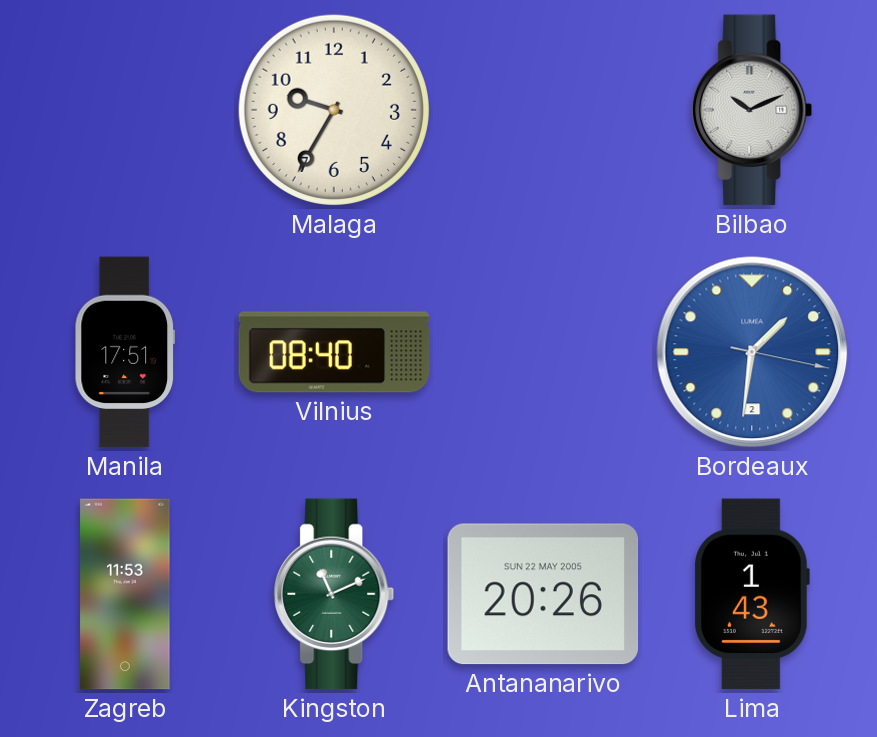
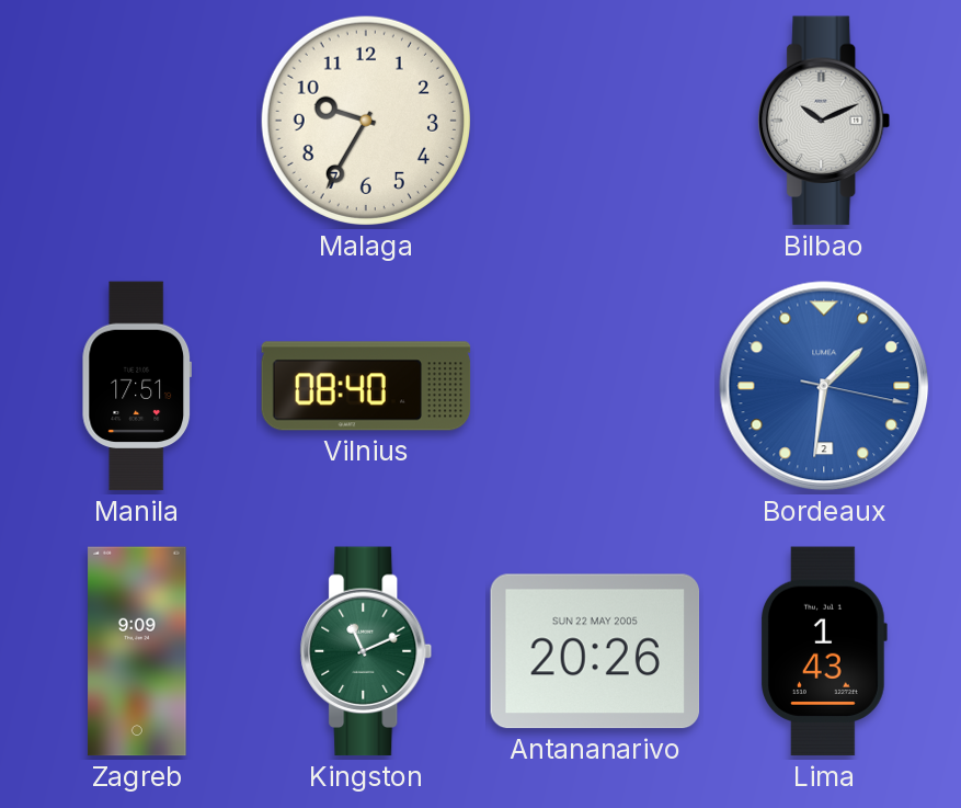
Zagreb: 11:53 -> 9:09
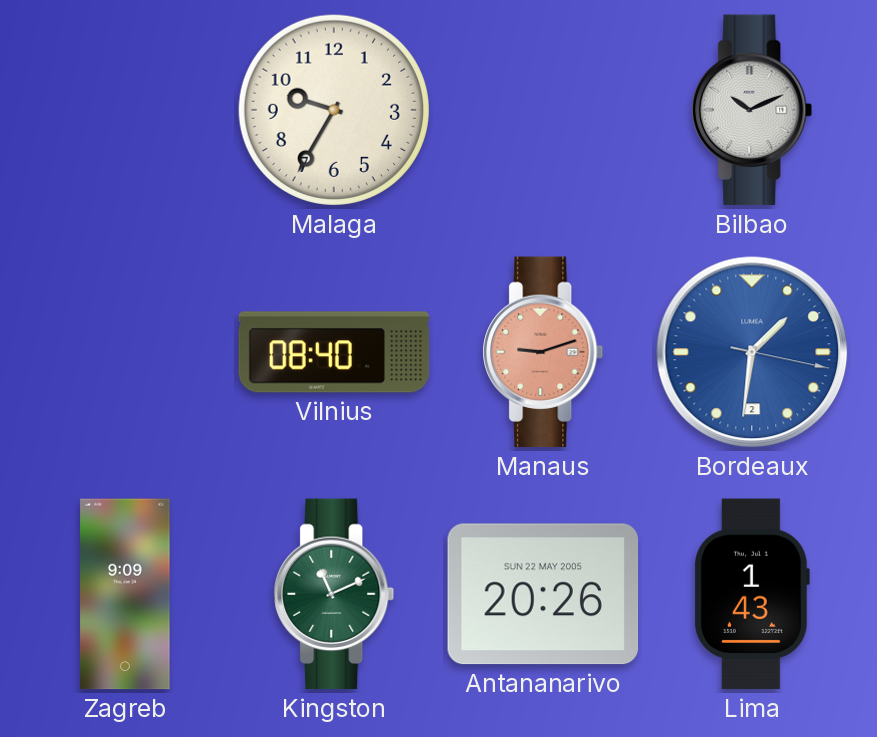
Manila: 17:51 -> none
Manaus: none -> 9:12
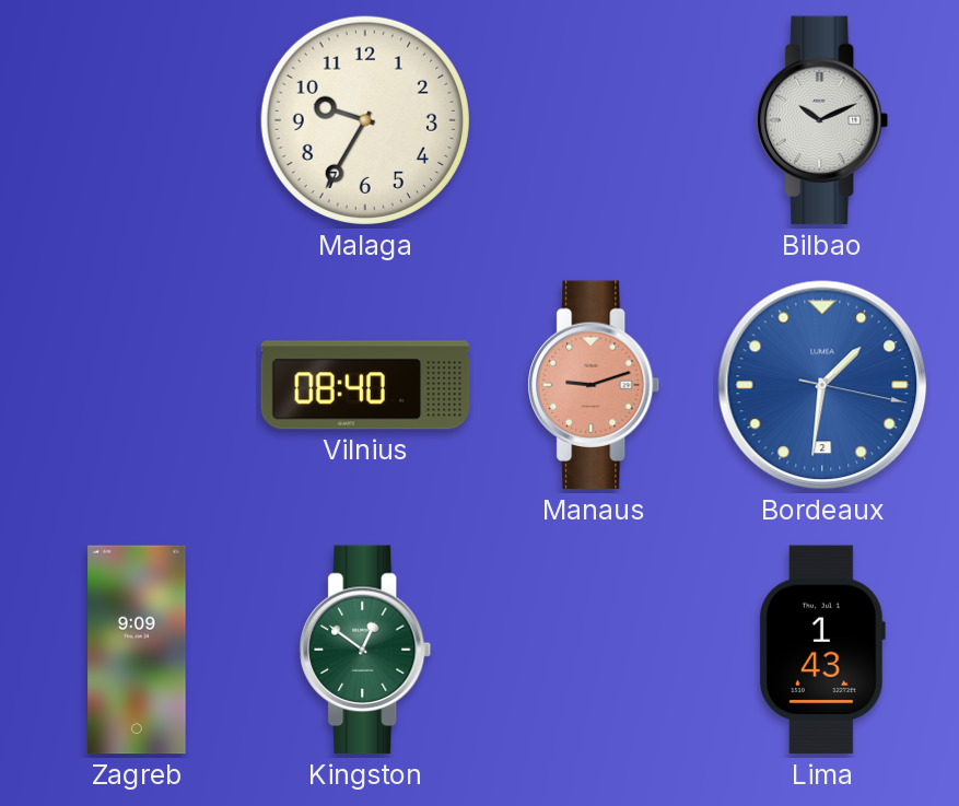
Kingston: 11:11 -> 12:51
Antananarivo: 20:26 -> none
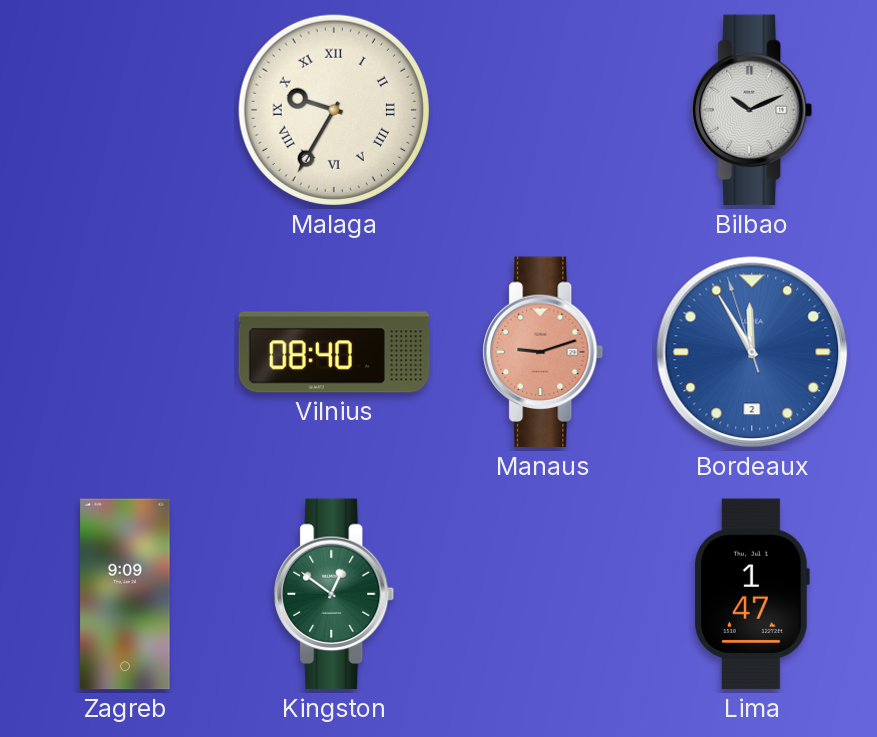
Malaga numerals: Arabic -> Roman
Bordeaux: 1:31 -> 11:54
Lima: 1:43 -> 1:47
